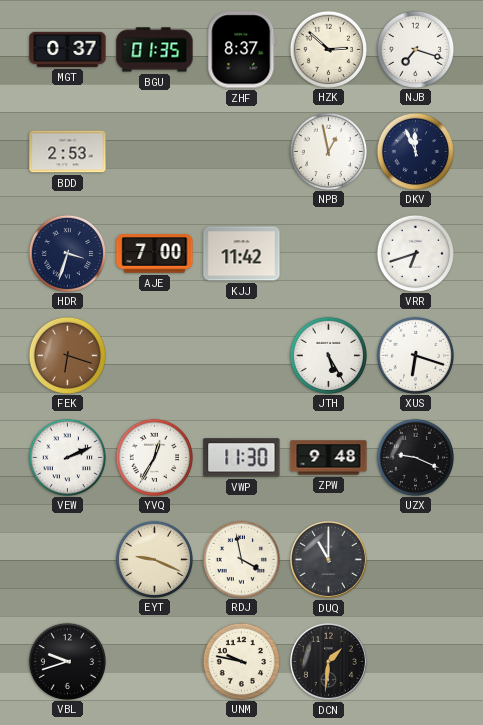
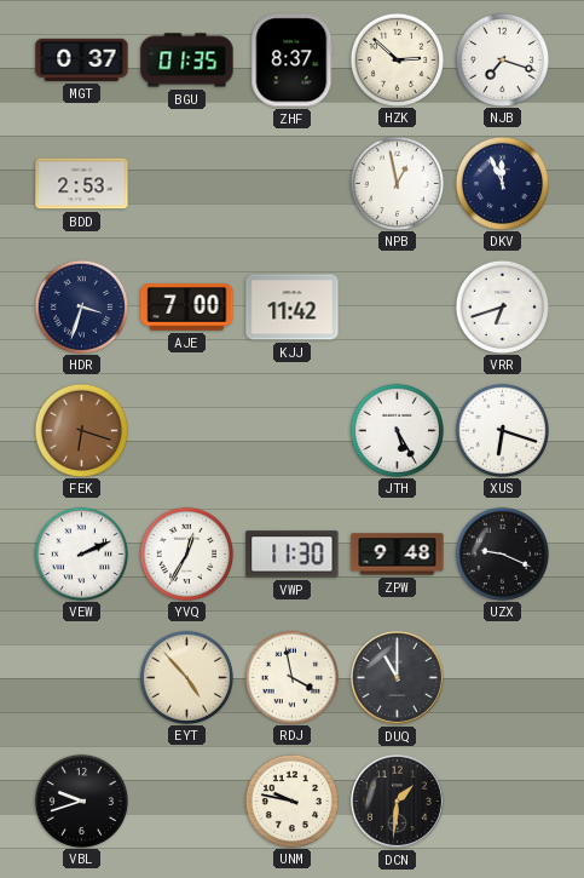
EYT: 9:19 -> 4:53
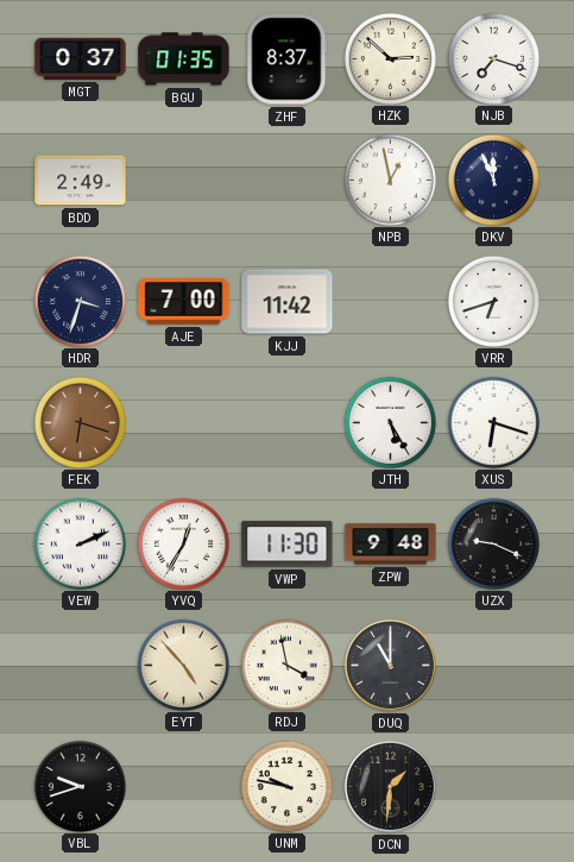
BDD: 2:53 -> 2:49
